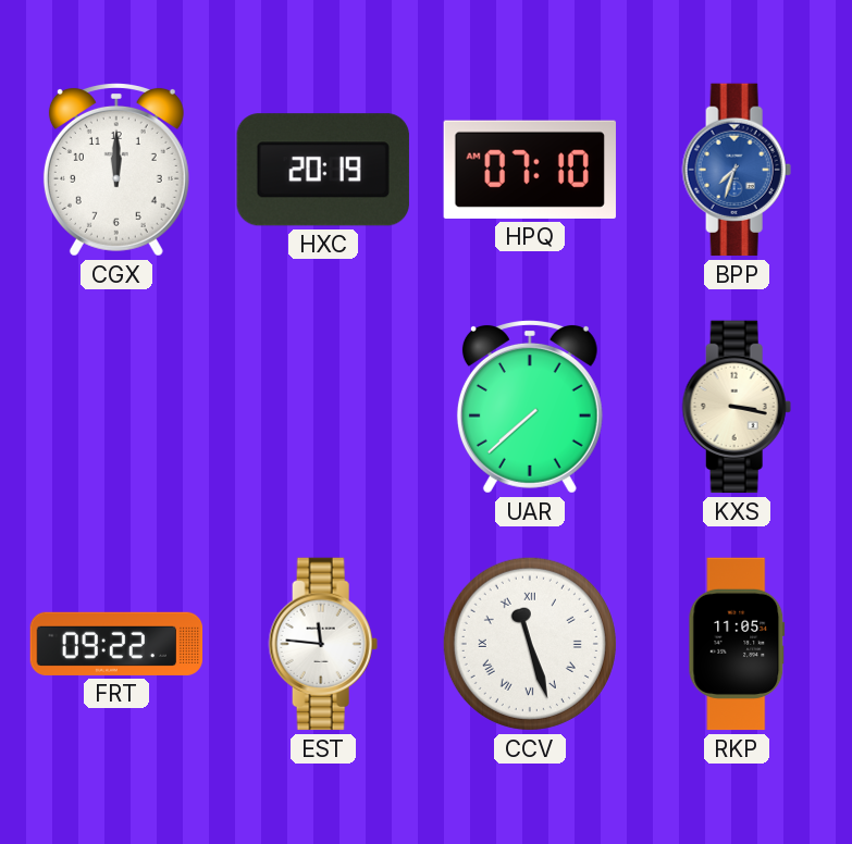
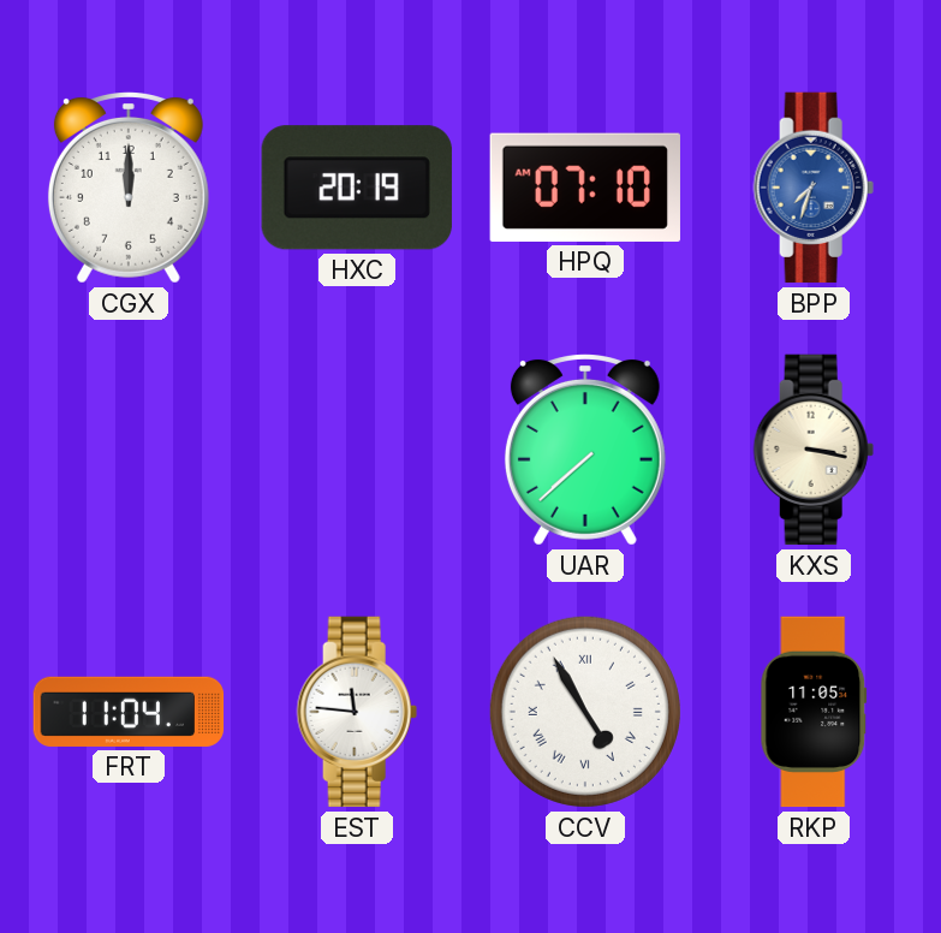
FRT: 09:22 -> 11:04
CCV: 11:27 -> 4:55
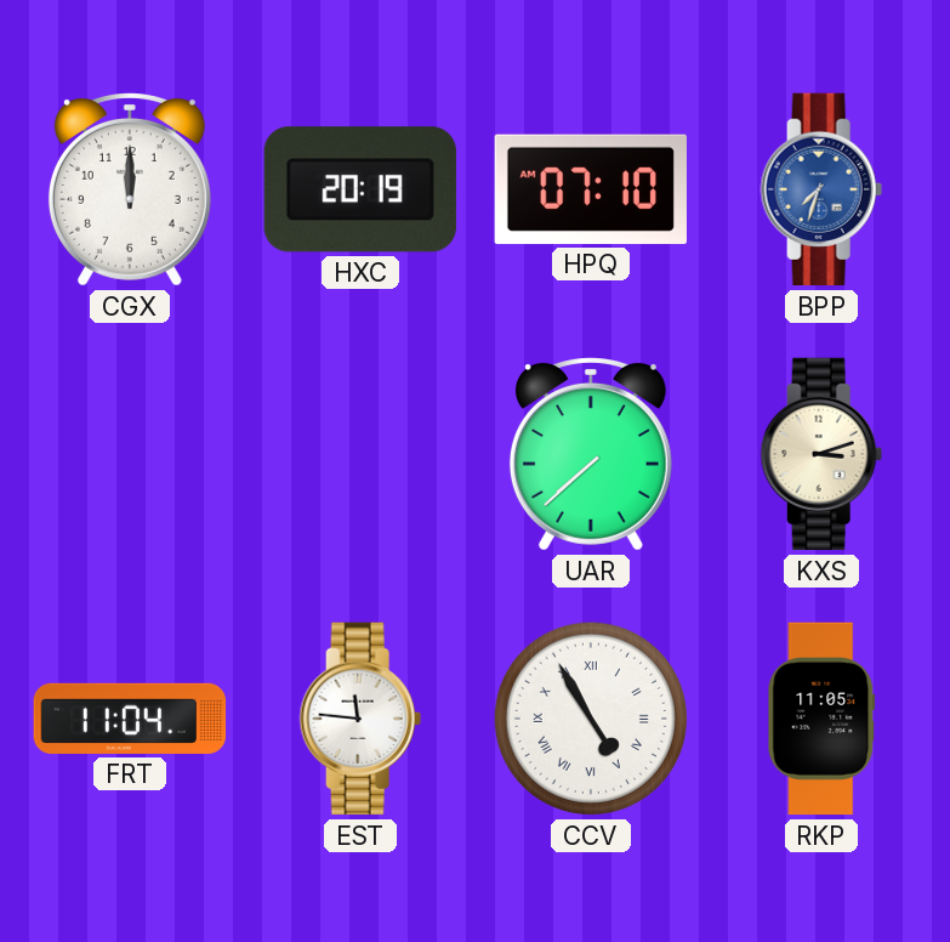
KXS: 3:17 -> 3:12
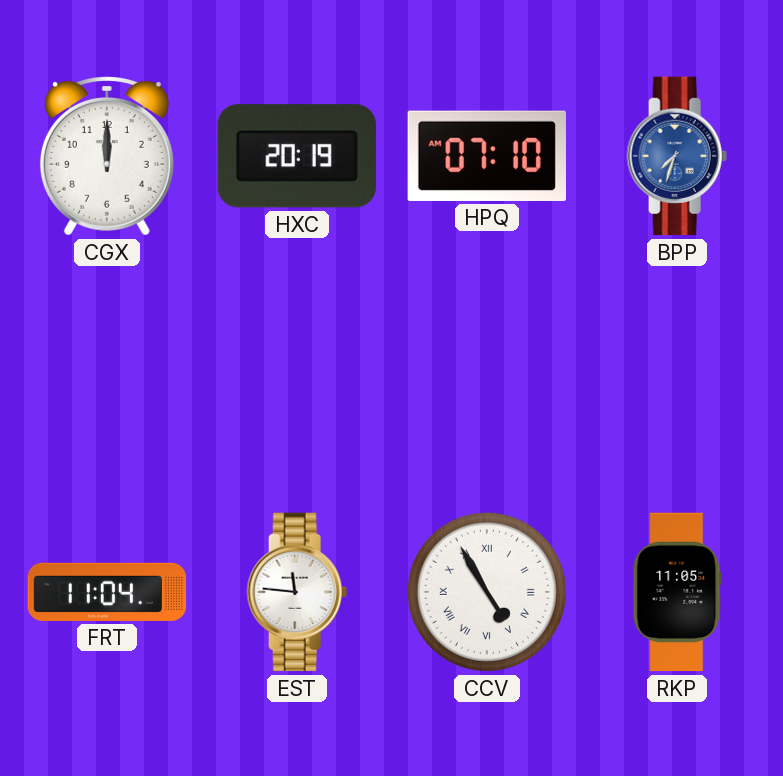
UAR: 7:38 -> none
KXS: 3:12 -> none
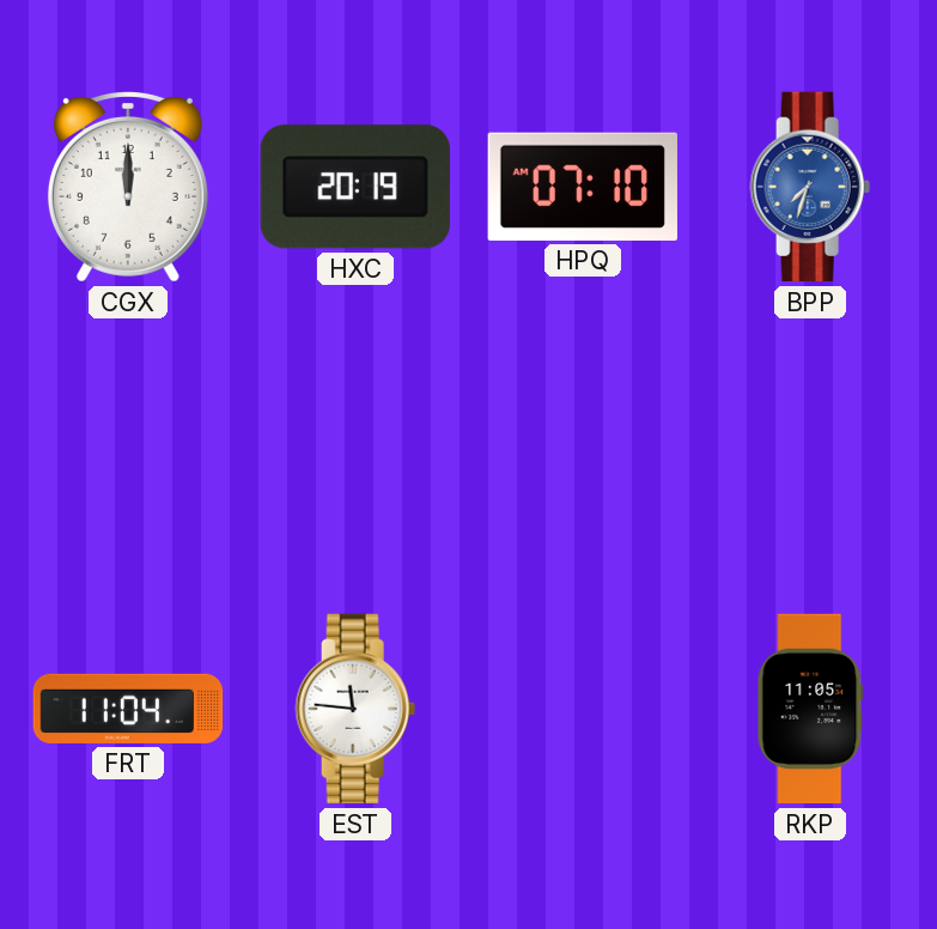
CCV: 4:55 -> none
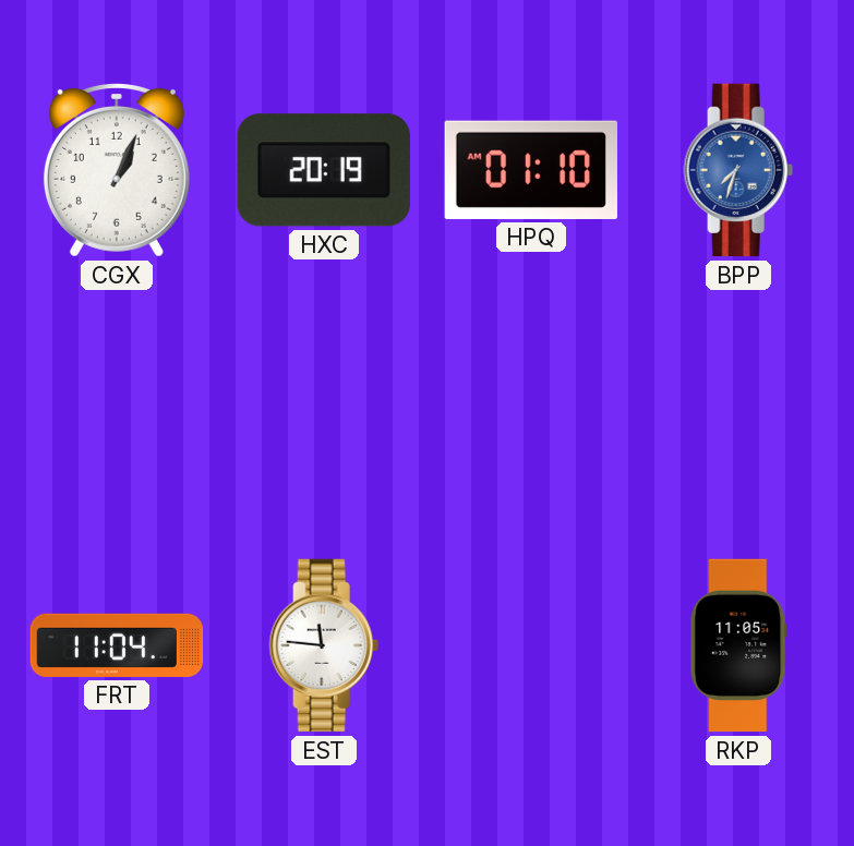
CGX: 12:00 -> 1:04
HPQ: 07:10 -> 01:10
